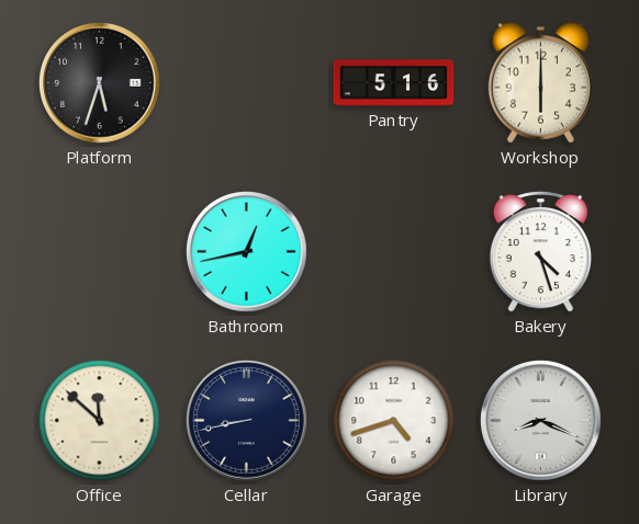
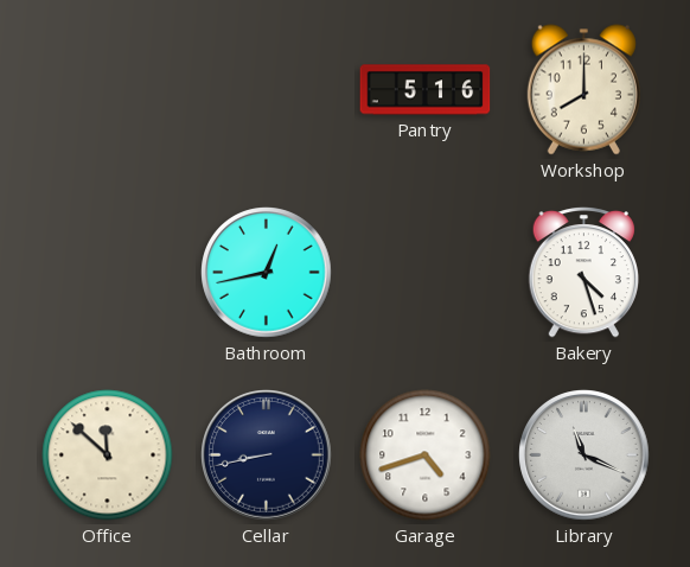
Platform: 5:33 -> none
Workshop: 6:00 -> 8:00
Library: 8:19 -> 11:19
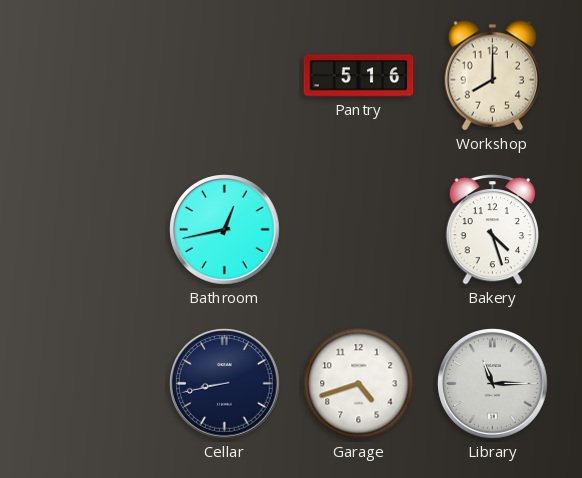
Office: 11:52 -> none
Library: 11:19 -> 11:15
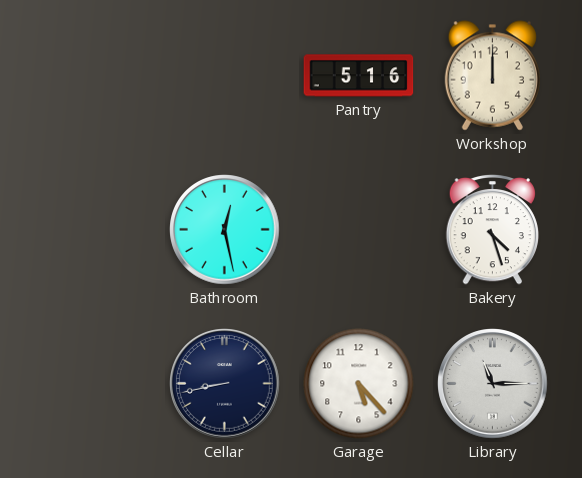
Workshop: 8:00 -> 12:00
Bathroom: 12:43 -> 12:28
Garage: 4:42 -> 5:23
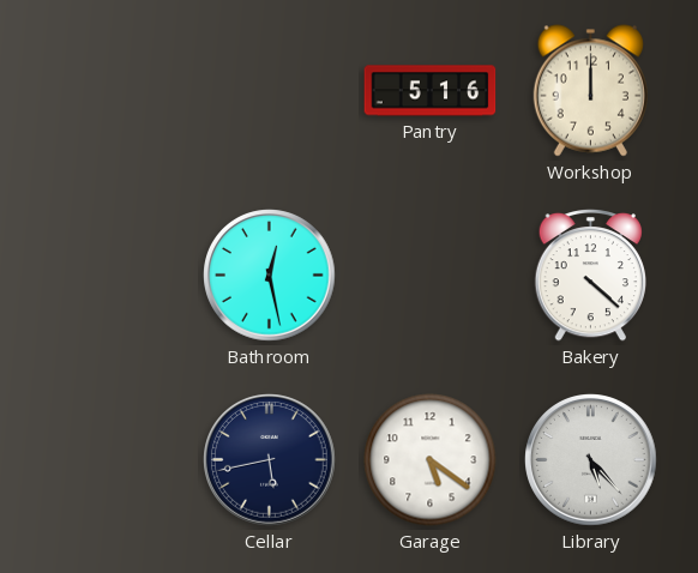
Bakery: 4:27 -> 4:22
Cellar: 8:43 -> 5:43
Garage: 5:23 -> 5:21
Library: 11:15 -> 5:23
